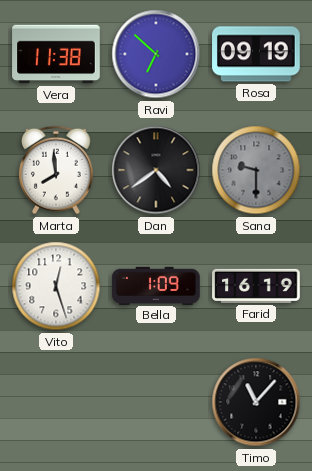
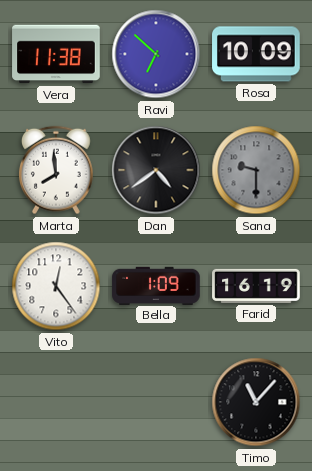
Rosa: 09:19 -> 10:09
Vito: 12:27 -> 12:24
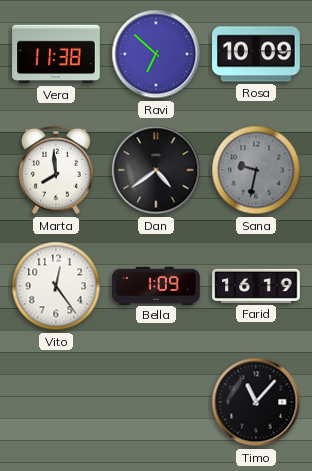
Sana: 9:30 -> 9:32
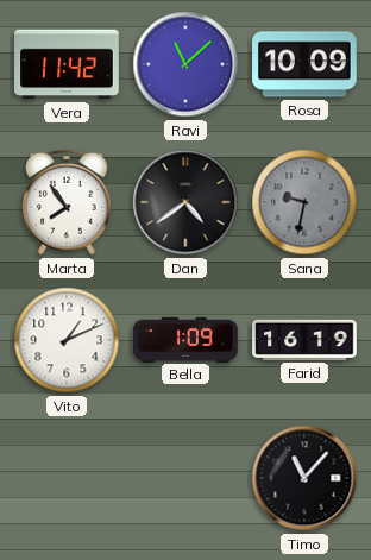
Vera: 11:38 -> 11:42
Ravi: 6:52 -> 11:08
Marta: 7:59 -> 7:54
Vito: 12:24 -> 1:11
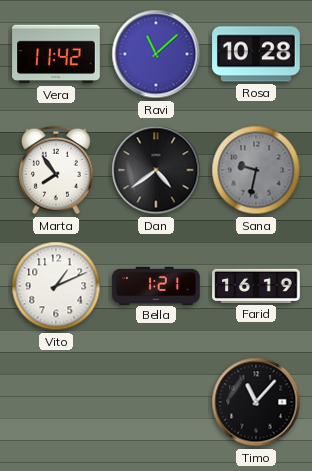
Rosa: 10:09 -> 10:28
Bella: 1:09 -> 1:21
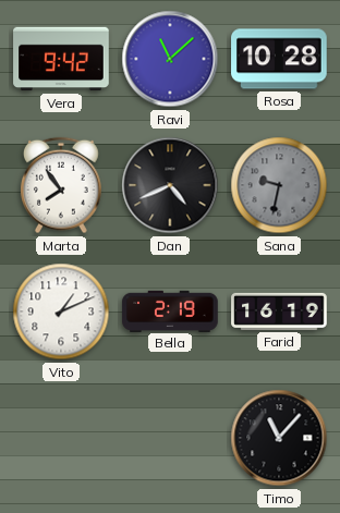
Vera: 11:42 -> 9:42
Dan: 4:39 -> 4:41
Bella: 1:21 -> 2:19
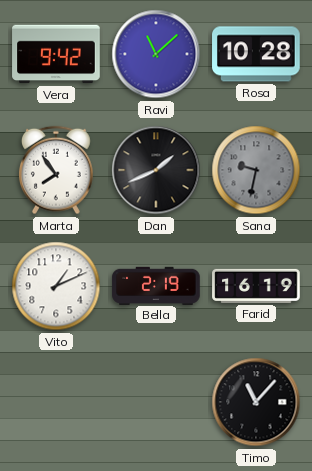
Dan: 4:41 -> 1:41
